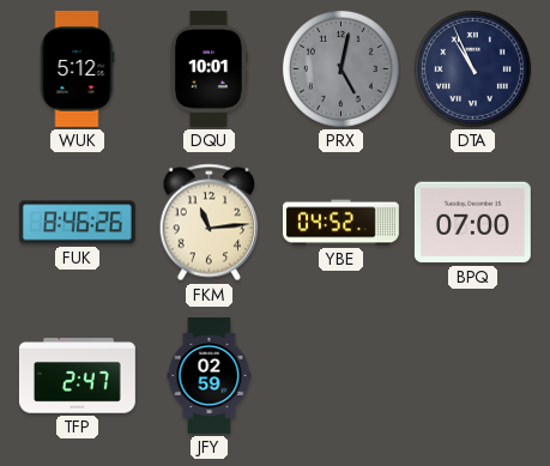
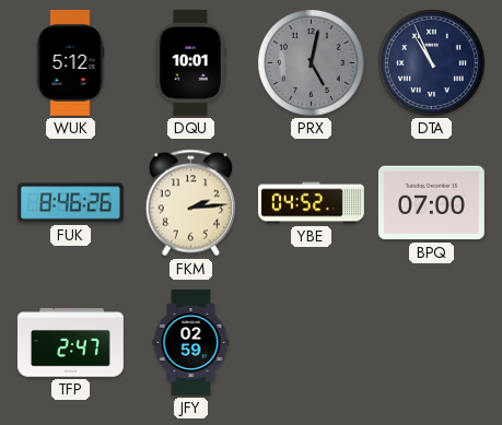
FKM: 11:14 -> 2:14
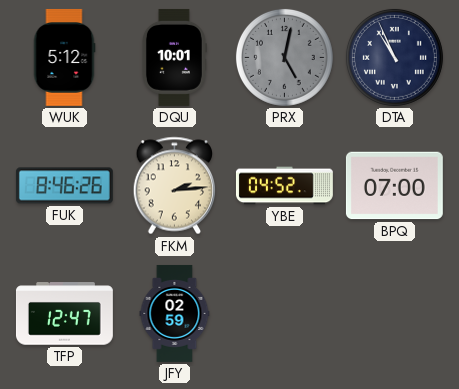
TFP: 2:47 -> 12:47
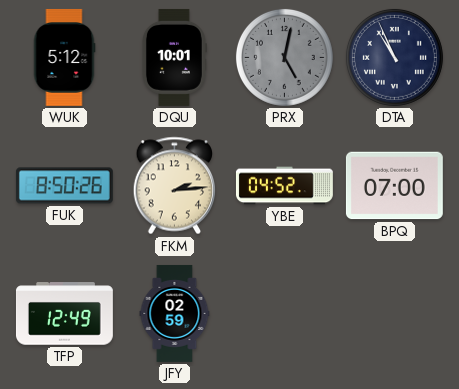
FUK: 8:46 -> 8:50
TFP: 12:47 -> 12:49
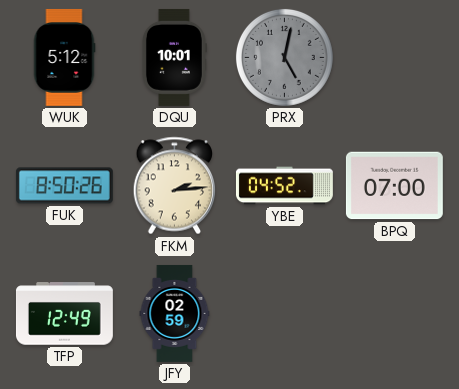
DTA: 10:56 -> none
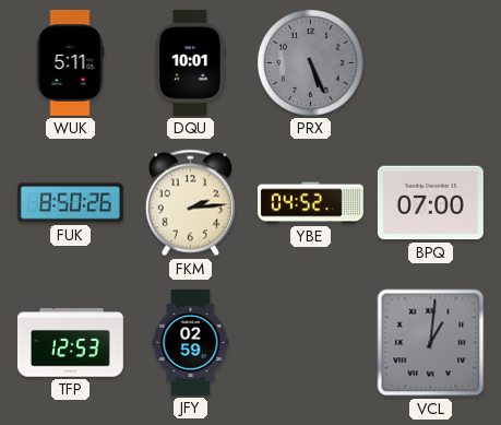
WUK: 5:12 -> 5:11
PRX: 5:02 -> 5:26
TFP: 12:49 -> 12:53
VCL: none -> 1:01
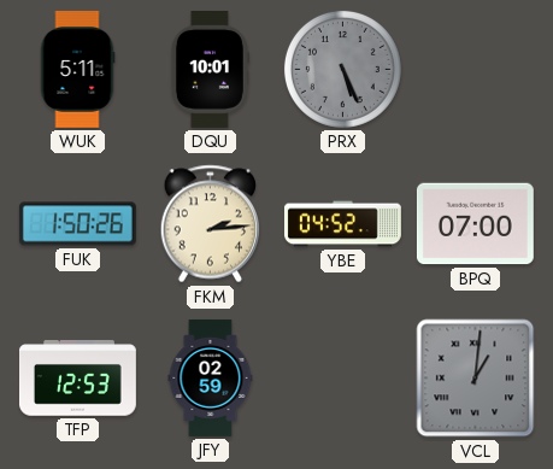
FUK: 8:50 -> 1:50
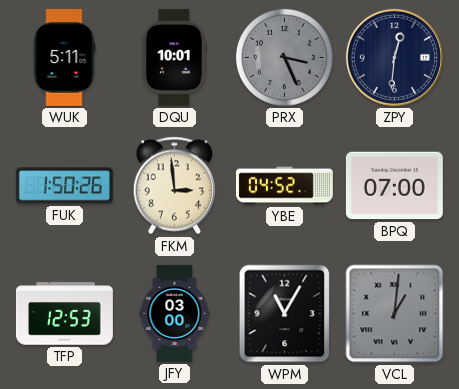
PRX: 5:26 -> 3:26
ZPY: none -> 12:31
FKM: 2:14 -> 2:59
JFY: 02:59 -> 03:00
WPM: none -> 11:05
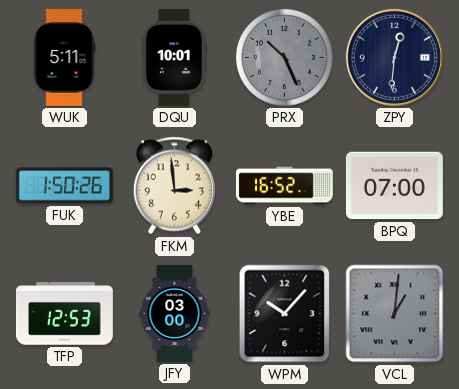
PRX: 3:26 -> 10:26
YBE: 04:52 -> 16:52
WPM: 11:05 -> 10:07
